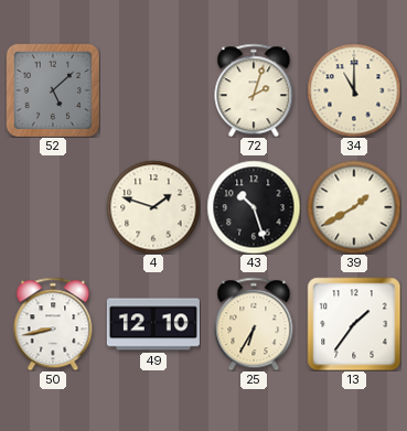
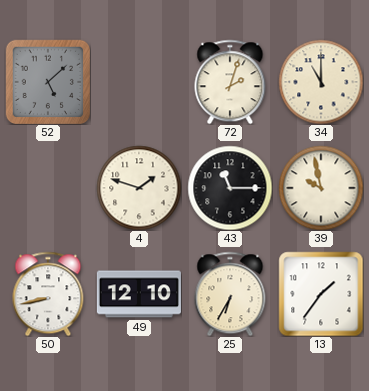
43: 10:27 -> 11:15
39: 1:40 -> 9:58
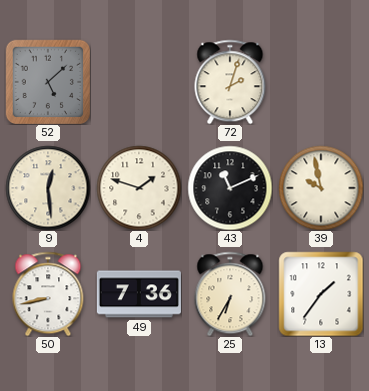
34: 11:00 -> none
9: none -> 12:29
43: 11:15 -> 11:11
49: 12:10 -> 7:36
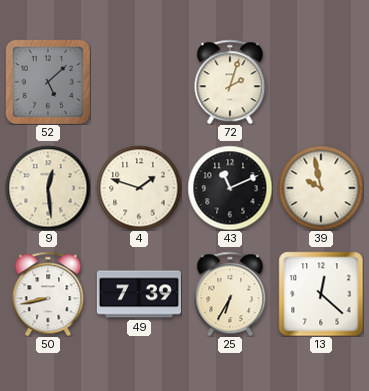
49: 7:36 -> 7:39
13: 1:36 -> 12:22
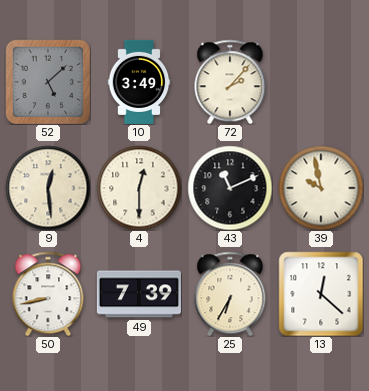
10: none -> 3:49
72: 2:03 -> 2:07
4: 1:48 -> 12:30
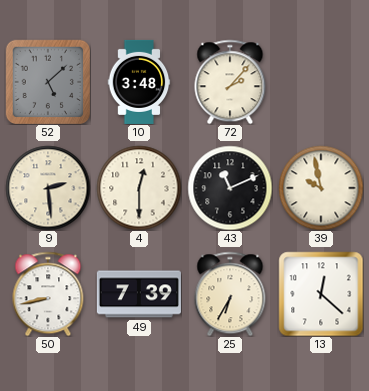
10: 3:49 -> 3:48
9: 12:29 -> 2:29
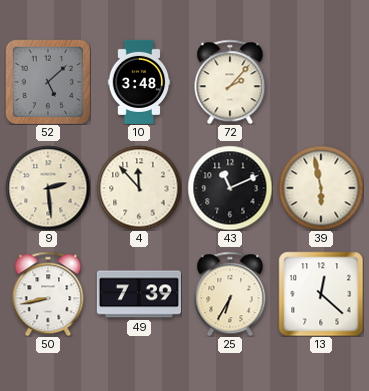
4: 12:30 -> 11:53
39: 9:58 -> 5:58
